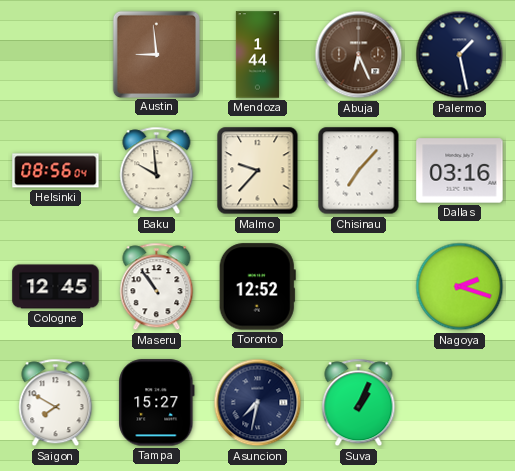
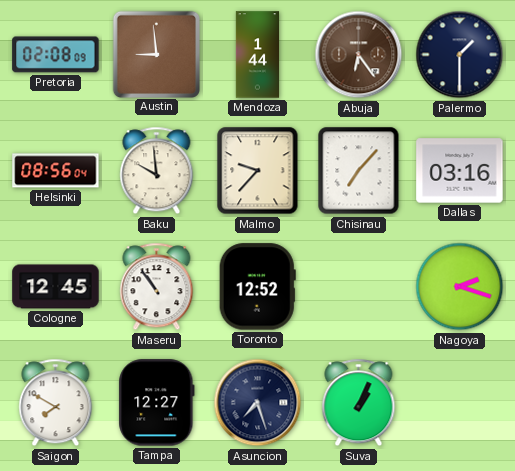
Pretoria: none -> 02:08
Abuja: 6:26 -> 6:24
Palermo: 1:28 -> 1:30
Tampa: 15:27 -> 12:27
Asuncion: 7:32 -> 7:27
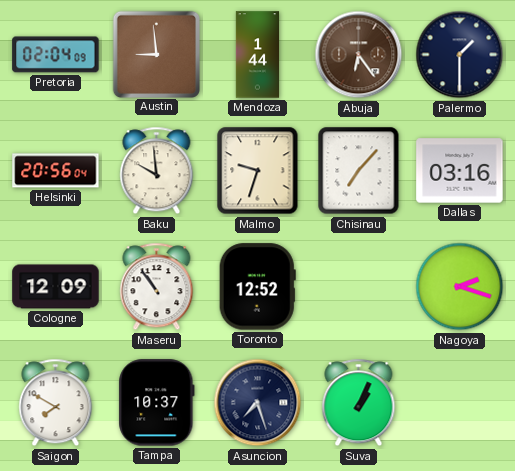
Pretoria: 02:08 -> 02:04
Helsinki: 08:56 -> 20:56
Malmo: 9:37 -> 9:33
Cologne: 12:45 -> 12:09
Tampa: 12:27 -> 10:37
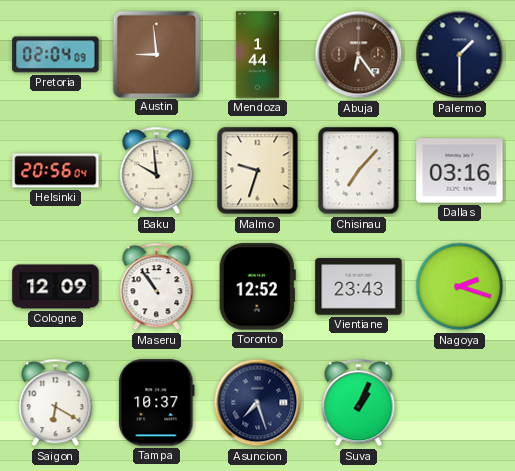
Vientiane: none -> 23:43
Saigon: 7:50 -> 6:20
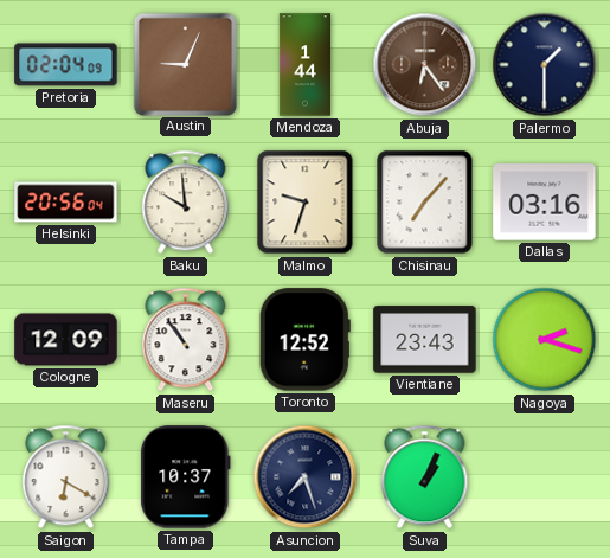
Austin: 8:59 -> 9:04
